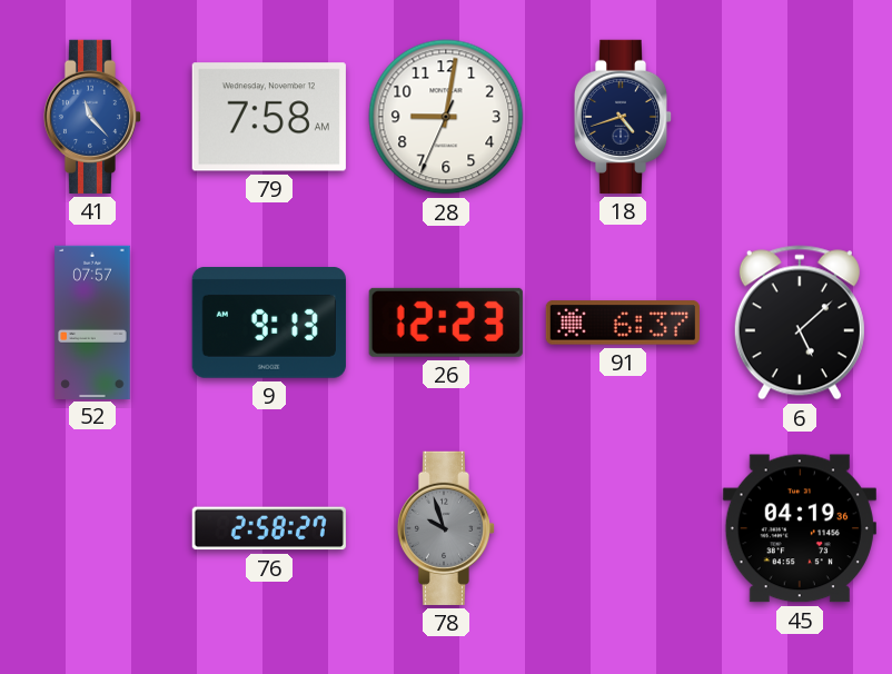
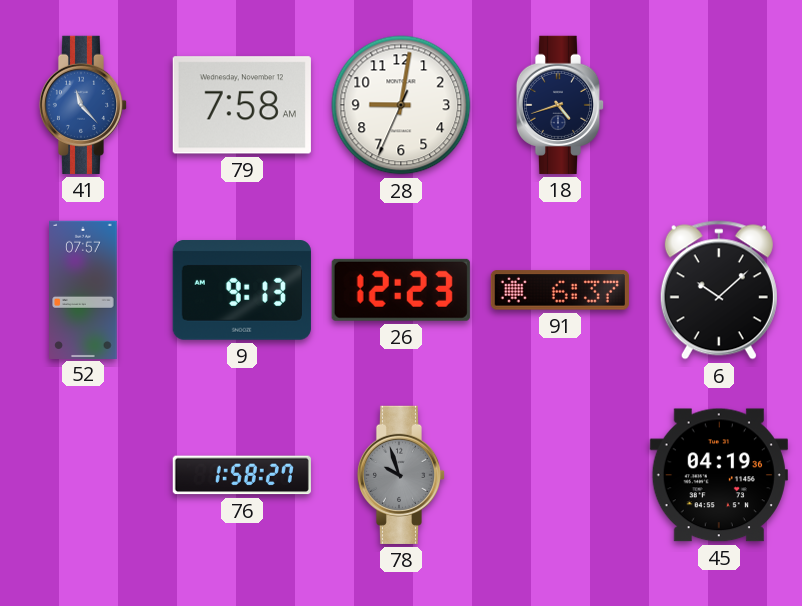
6: 5:08 -> 10:08
76: 2:58 -> 1:58
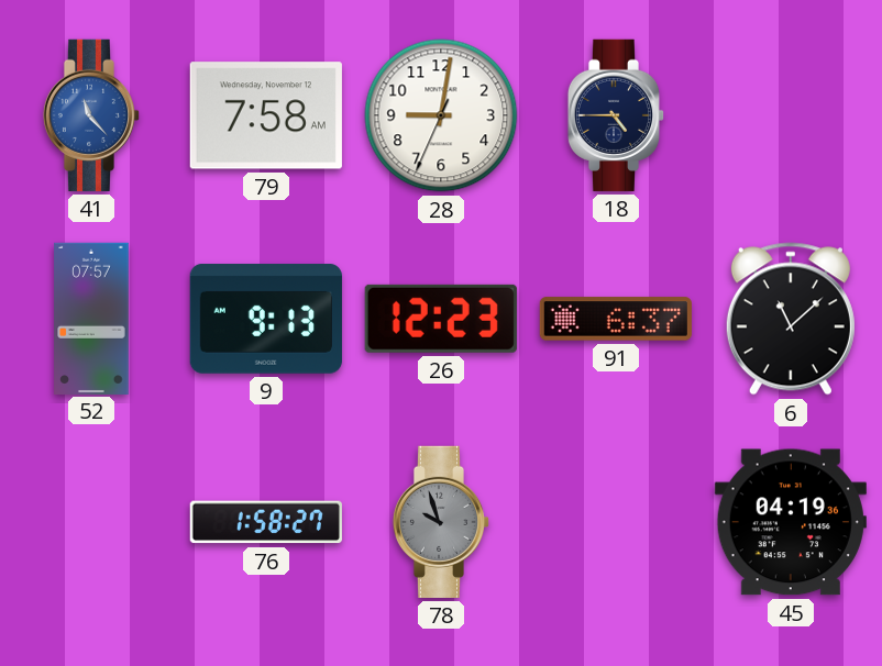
18: 4:42 -> 4:45
6: 10:08 -> 11:08
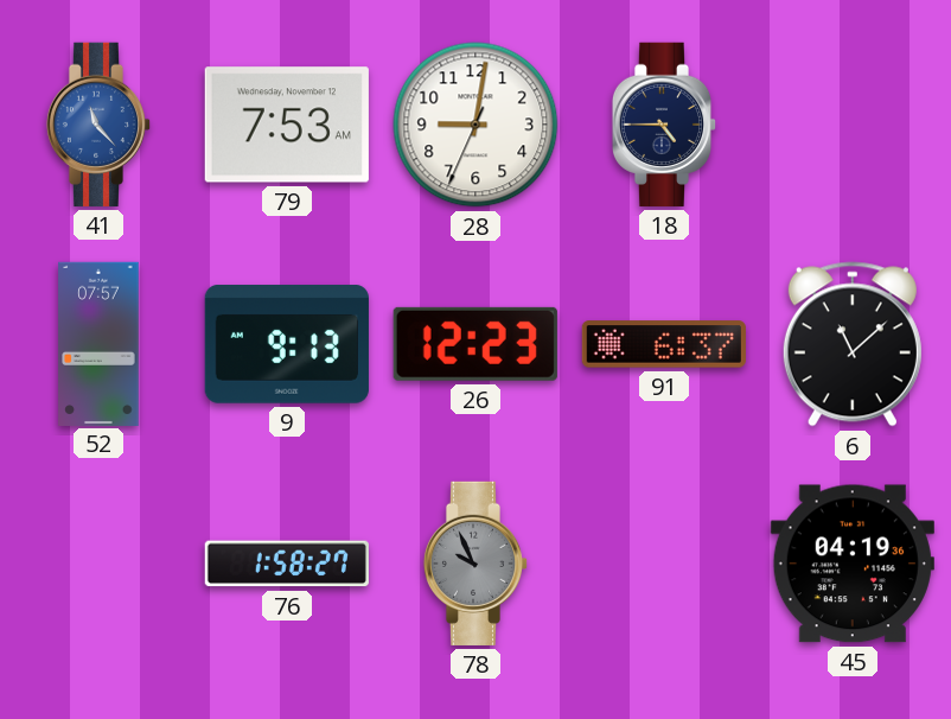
79: 7:58 -> 7:53
78: 9:57 -> 9:56
